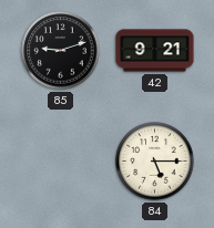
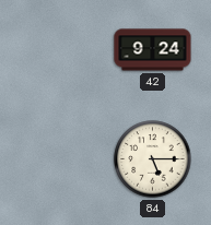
85: 9:12 -> none
42: 9:21 -> 9:24
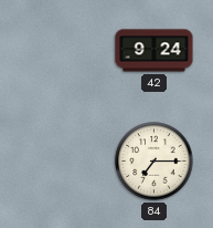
84: 5:15 -> 7:15
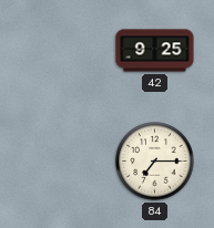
42: 9:24 -> 9:25
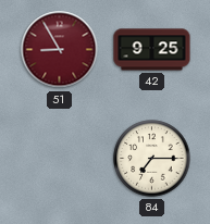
51: none -> 8:55
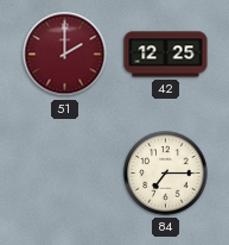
51: 8:55 -> 2:00
42: 9:25 -> 12:25
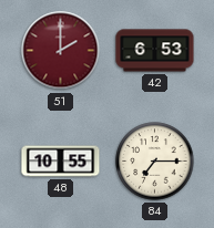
42: 12:25 -> 6:53
48: none -> 10:55
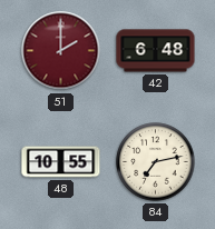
42: 6:53 -> 6:48
84: 7:15 -> 7:13
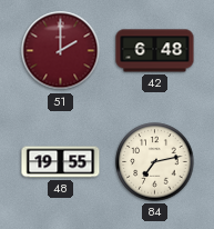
48: 10:55 -> 19:55
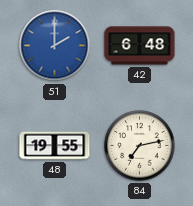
51 dial: burgundy -> blue
